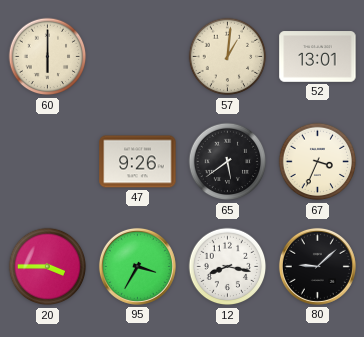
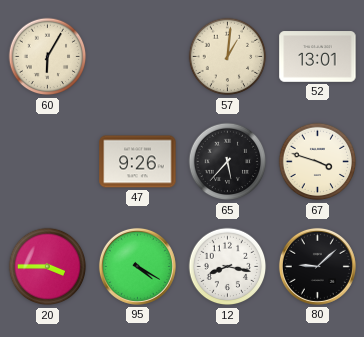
60: 6:00 -> 6:05
65: 5:39 -> 5:37
67: 3:34 -> 3:48
95: 3:35 -> 4:20
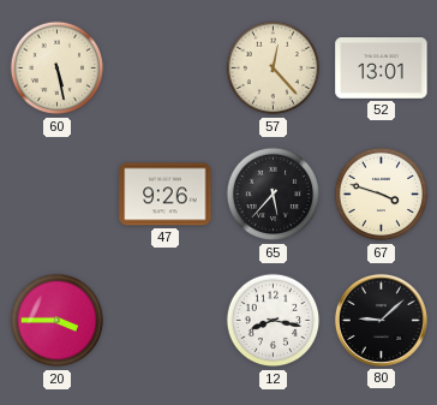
60: 6:05 -> 5:28
57: 1:01 -> 12:23
95: 4:20 -> none
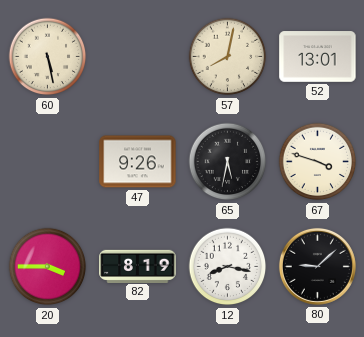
57: 12:23 -> 8:02
65: 5:37 -> 5:32
82: none -> 8:19
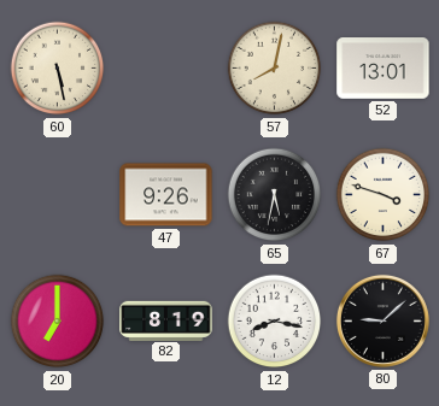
20: 3:45 -> 7:00
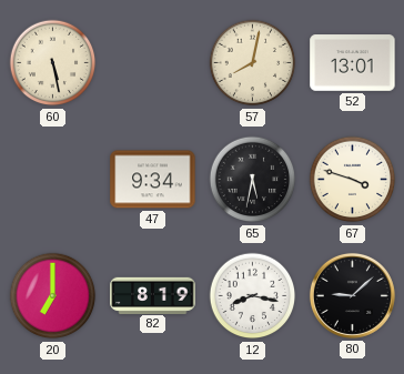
47: 9:26 -> 9:34
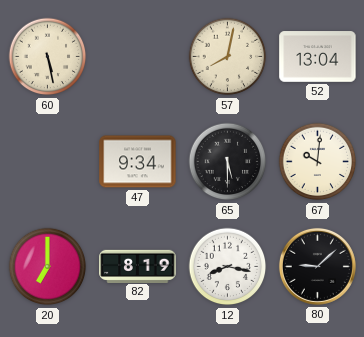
52: 13:01 -> 13:04
65: 5:32 -> 5:30
67: 3:48 -> 10:01
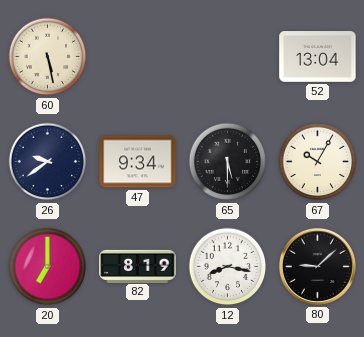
57: 8:02 -> none
26: none -> 9:39
67: 10:01 -> 10:05
